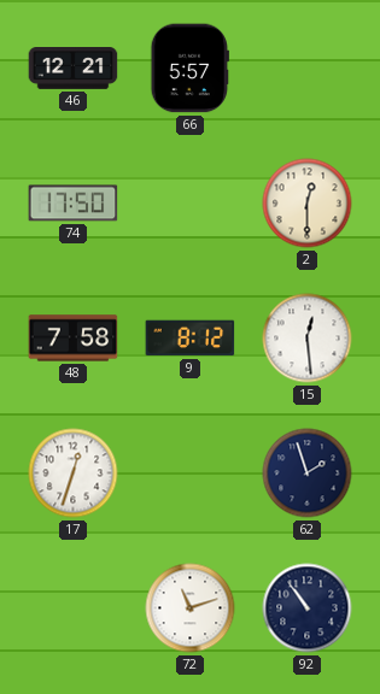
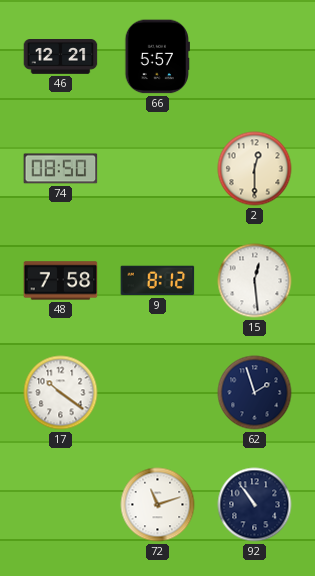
74: 17:50 -> 08:50
17: 12:33 -> 10:21
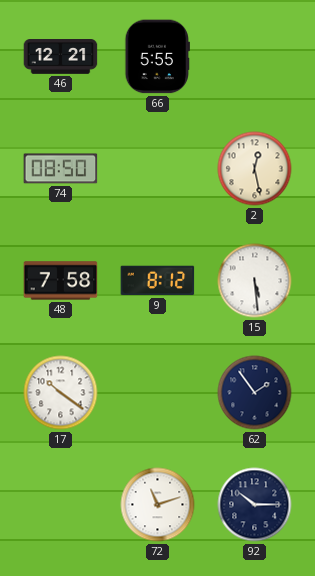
66: 5:57 -> 5:55
2: 12:30 -> 12:28
15: 12:29 -> 5:29
62: 1:57 -> 1:54
92: 10:54 -> 10:15
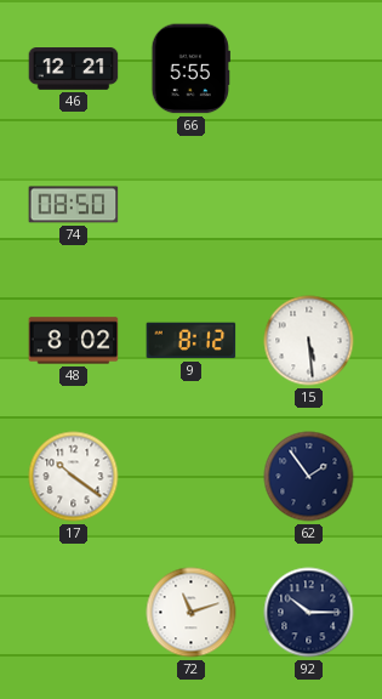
2: 12:28 -> none
48: 7:58 -> 8:02
